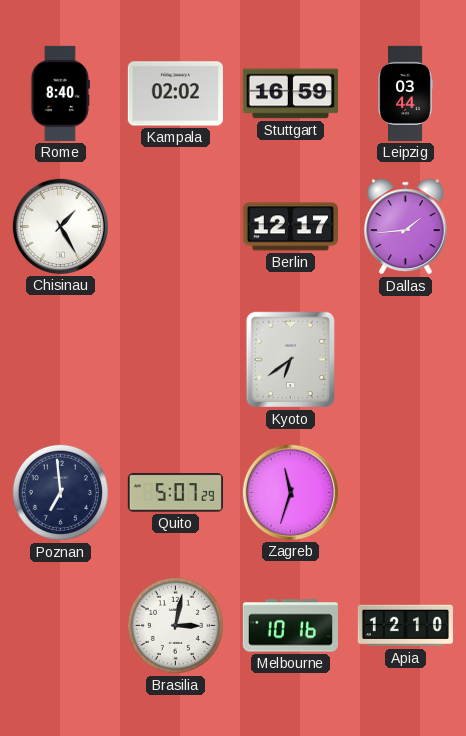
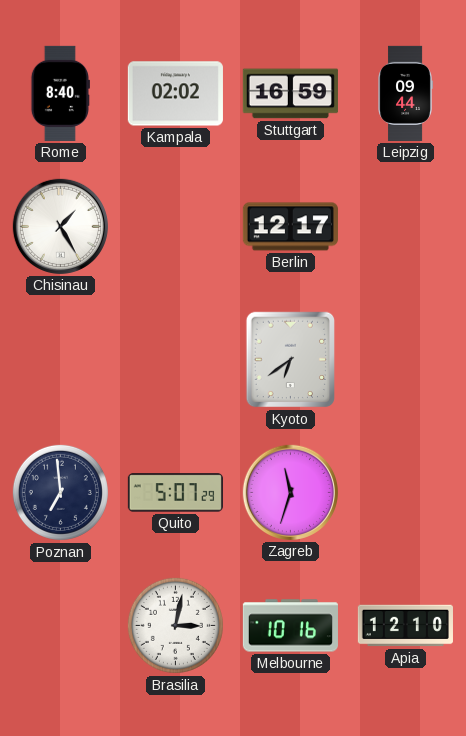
Leipzig: 03:44 -> 09:44
Dallas: 1:44 -> none
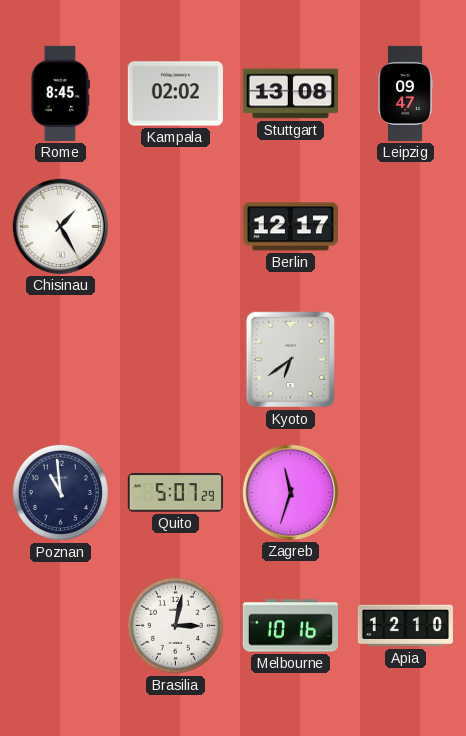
Rome: 8:40 -> 8:45
Stuttgart: 16:59 -> 13:08
Leipzig: 09:44 -> 09:47
Poznan: 6:59 -> 10:59
